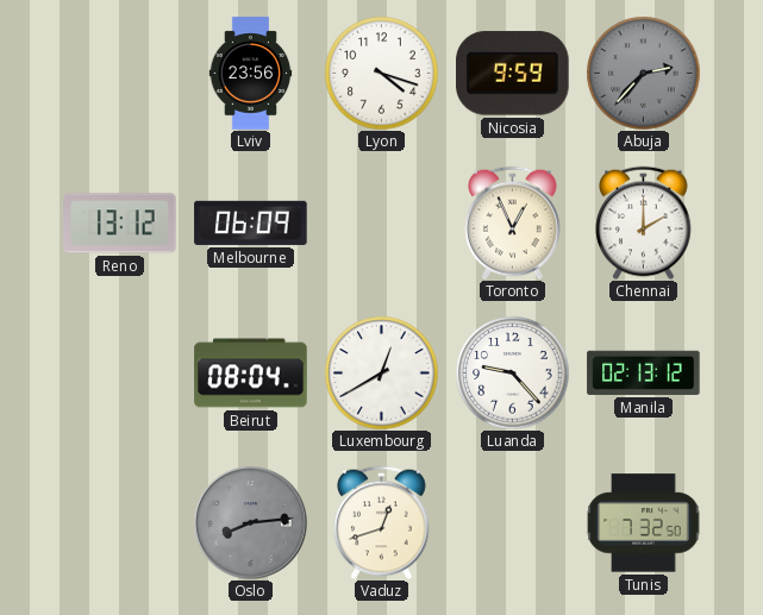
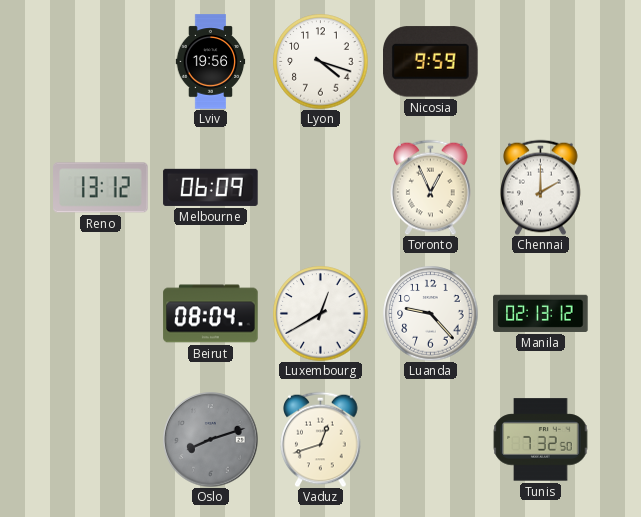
Lviv: 23:56 -> 19:56
Abuja: 2:37 -> none
Oslo: 8:14 -> 8:12
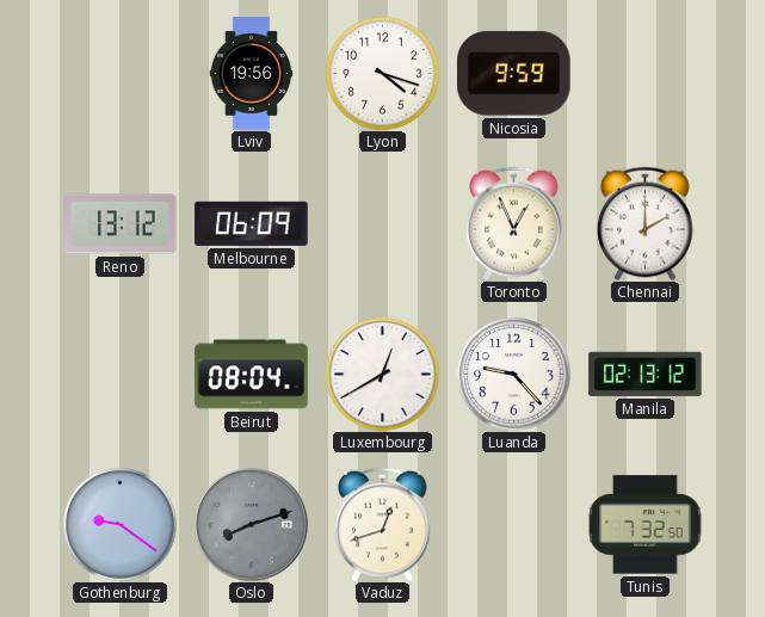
Gothenburg: none -> 9:21
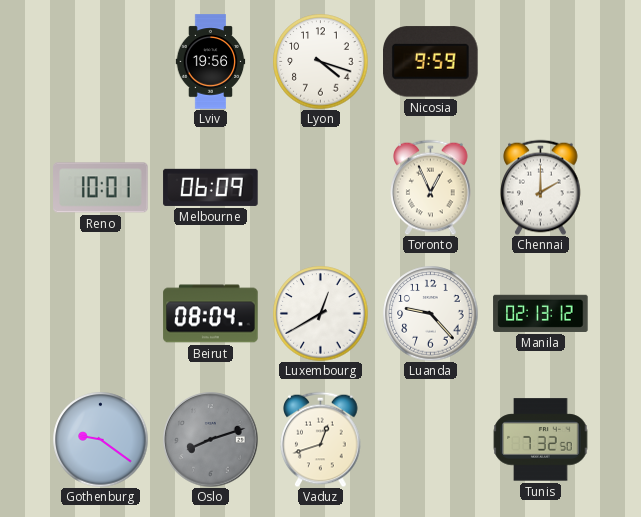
Reno: 13:12 -> 10:01
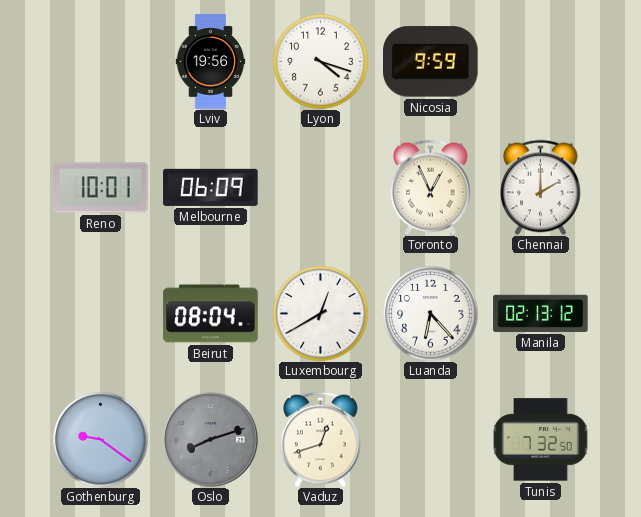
Luanda: 9:23 -> 6:23
